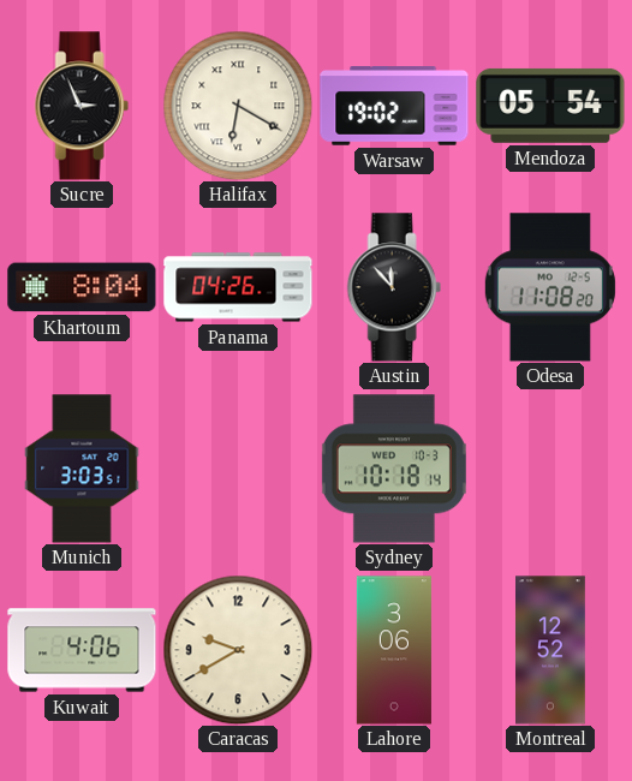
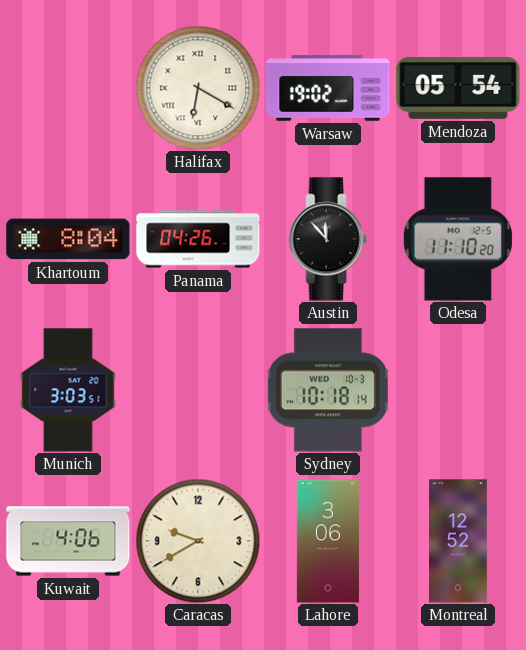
Sucre: 2:56 -> none
Odesa: 11:08 -> 11:10
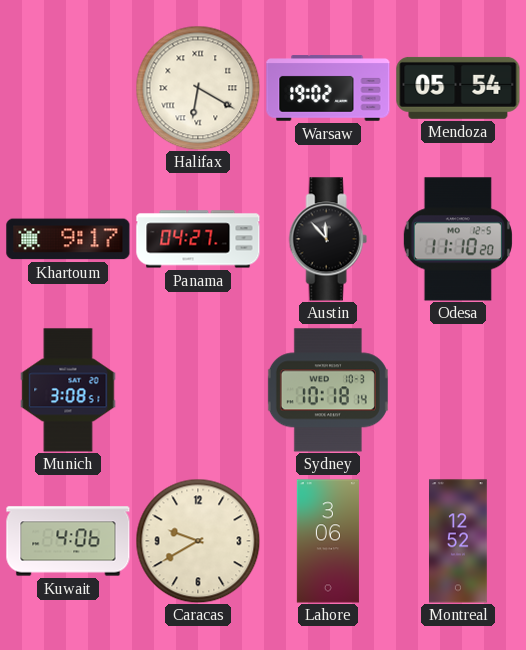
Khartoum: 8:04 -> 9:17
Panama: 04:26 -> 04:27
Munich: 3:03 -> 3:08
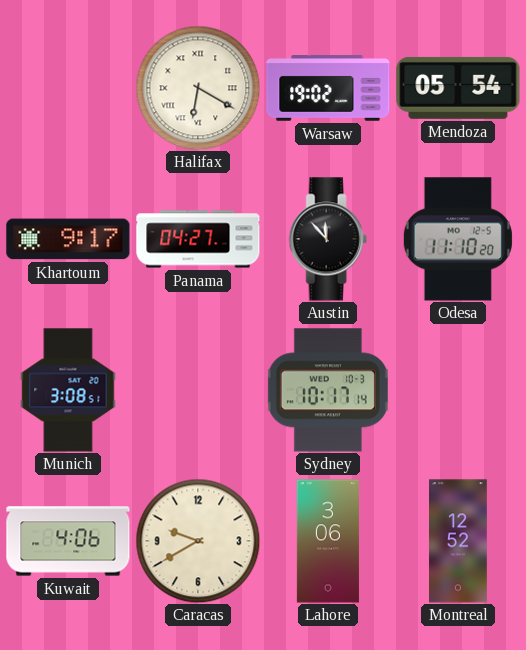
Sydney: 10:18 -> 10:17
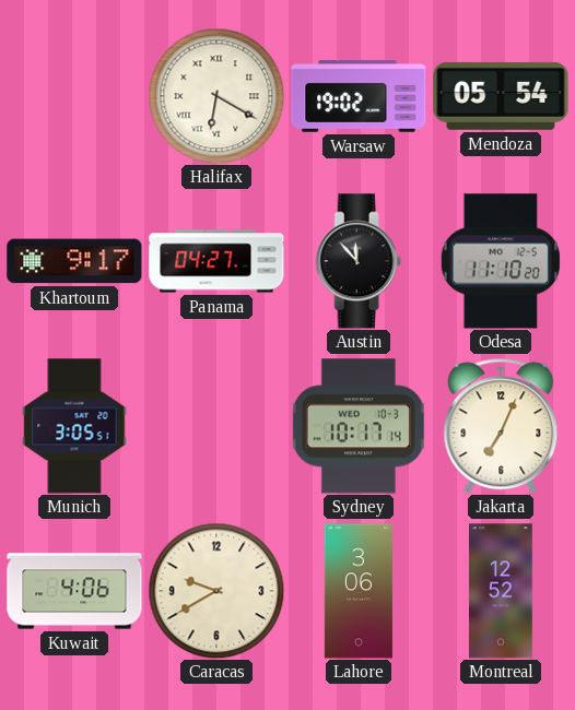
Munich: 3:08 -> 3:05
Jakarta: none -> 7:04
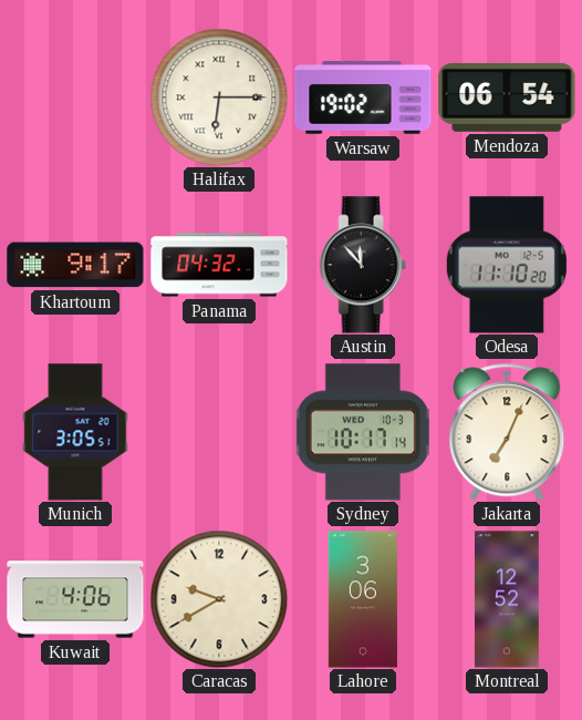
Halifax: 6:20 -> 6:15
Mendoza: 05:54 -> 06:54
Panama: 04:27 -> 04:32
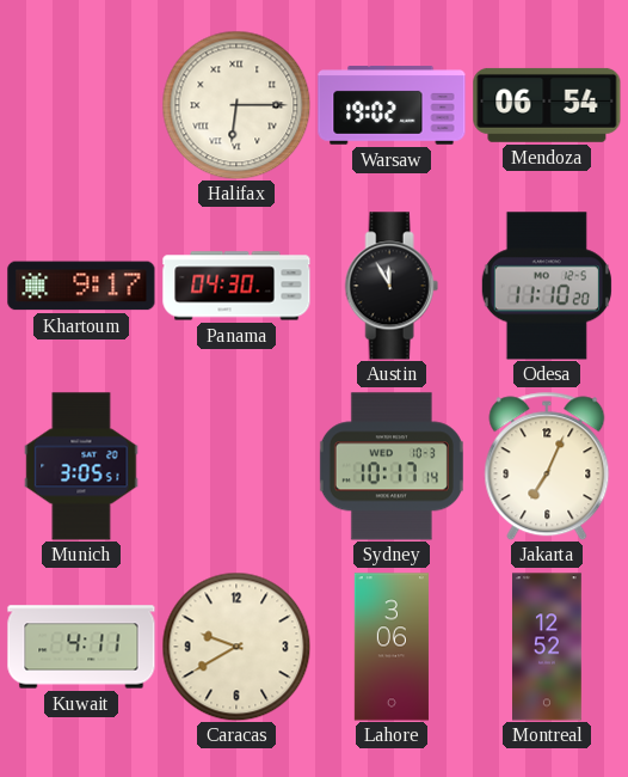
Panama: 04:32 -> 04:30
Austin: 11:53 -> 11:55
Kuwait: 4:06 -> 4:11
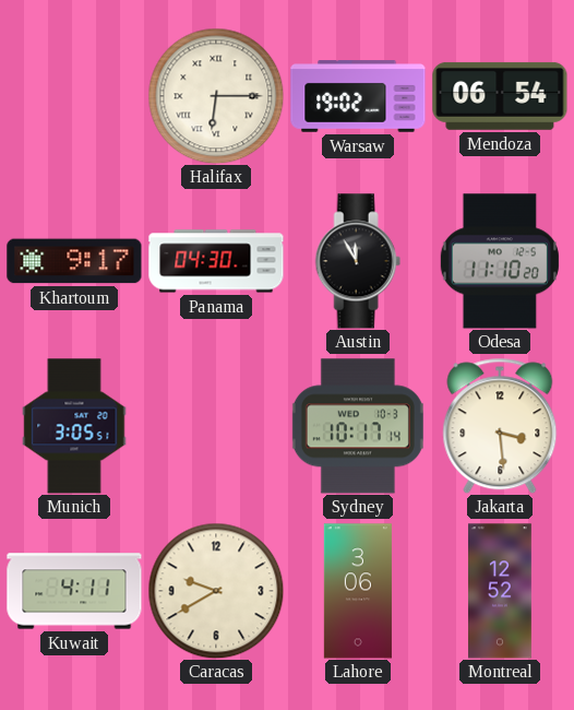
Jakarta: 7:04 -> 3:29
